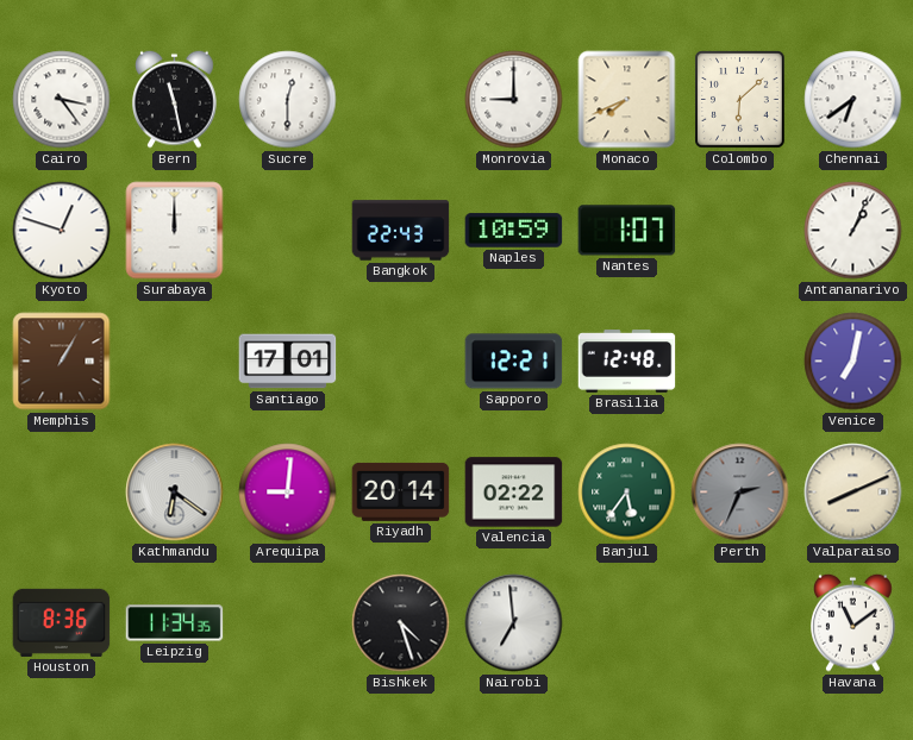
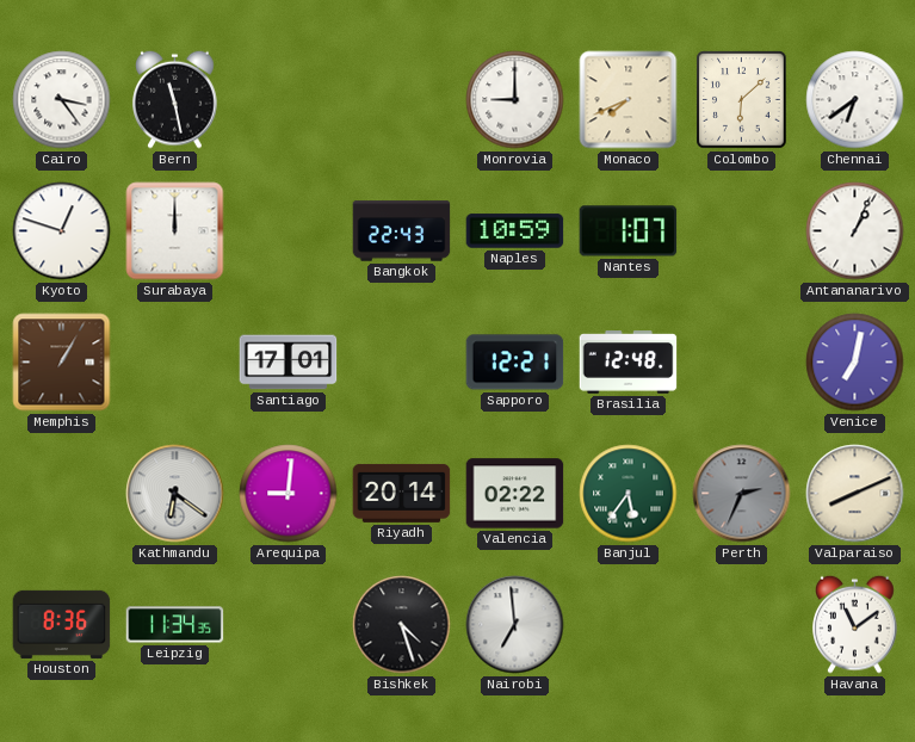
Sucre: 12:30 -> none
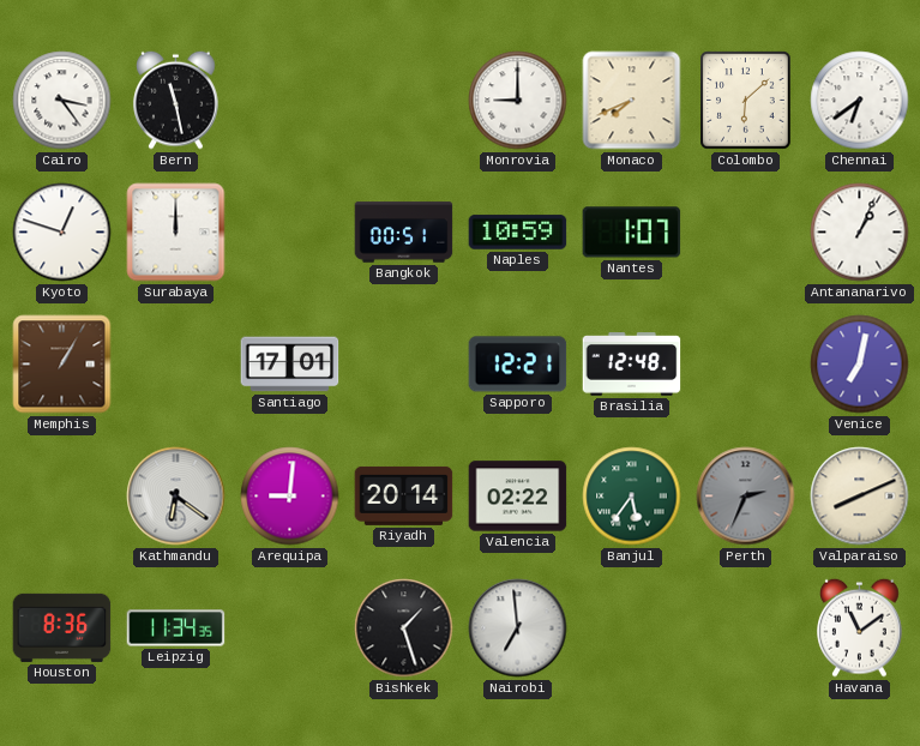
Bangkok: 22:43 -> 00:51
Bishkek: 4:27 -> 1:27
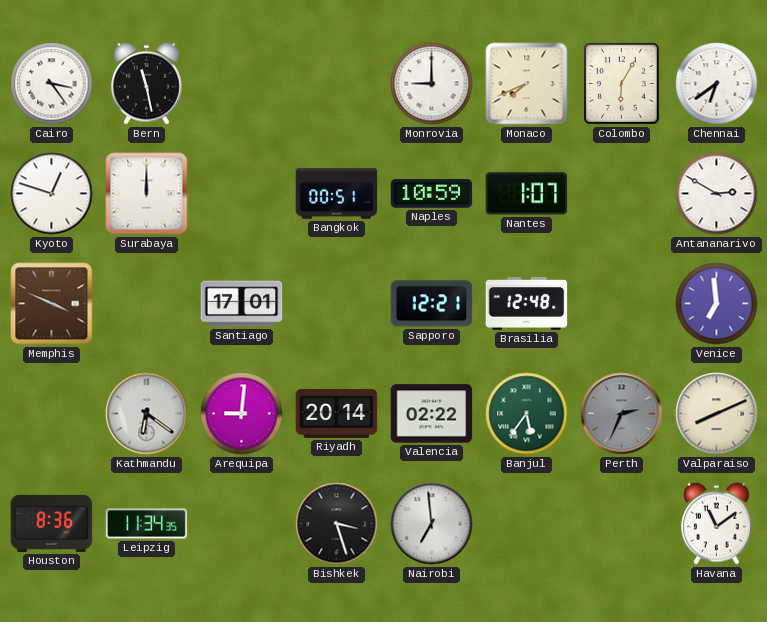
Colombo: 6:08 -> 6:05
Antananarivo: 1:04 -> 2:50
Memphis: 1:05 -> 3:49
Venice: 7:02 -> 6:59
Bishkek: 1:27 -> 3:27
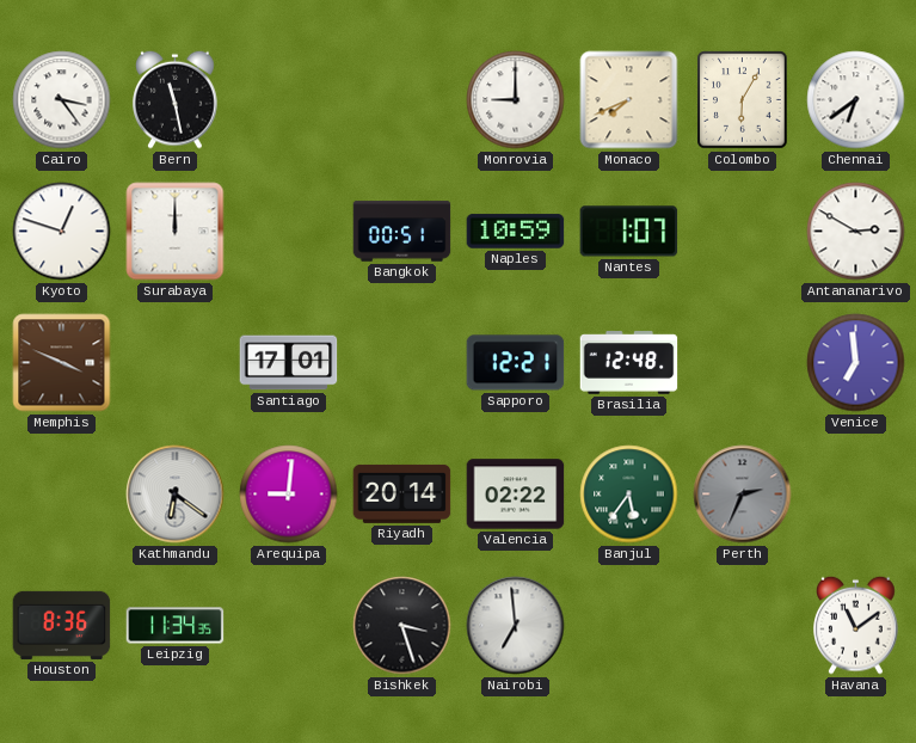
Valparaiso: 8:11 -> none
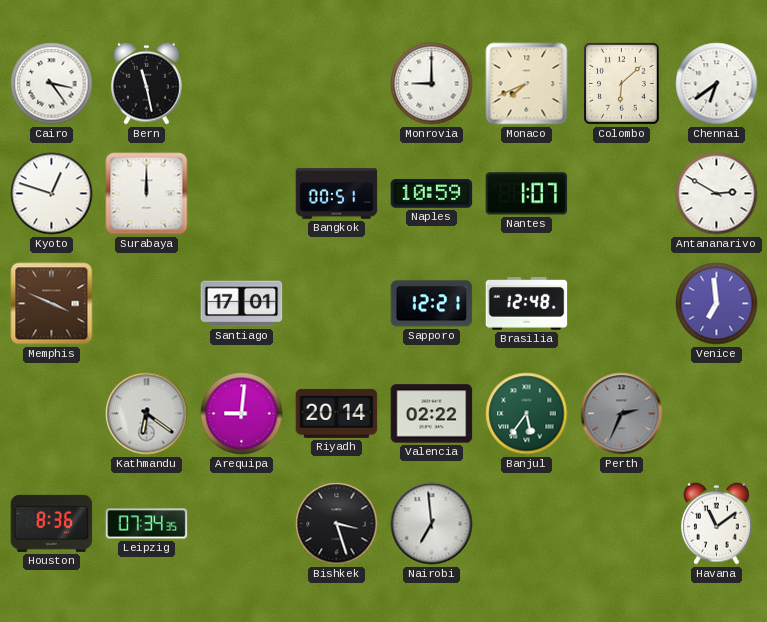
Colombo: 6:05 -> 6:08
Leipzig: 11:34 -> 07:34
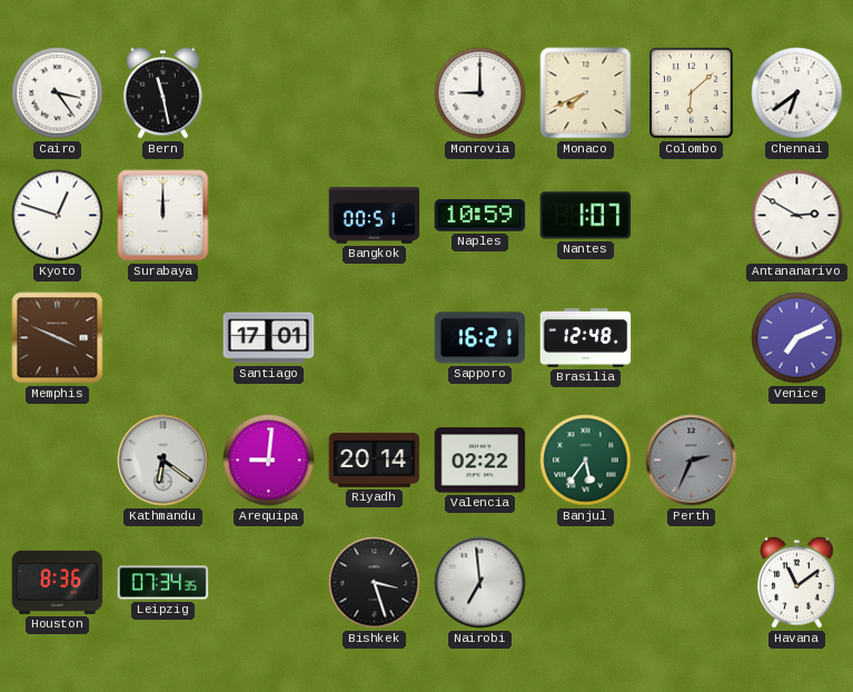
Sapporo: 12:21 -> 16:21
Venice: 6:59 -> 7:11
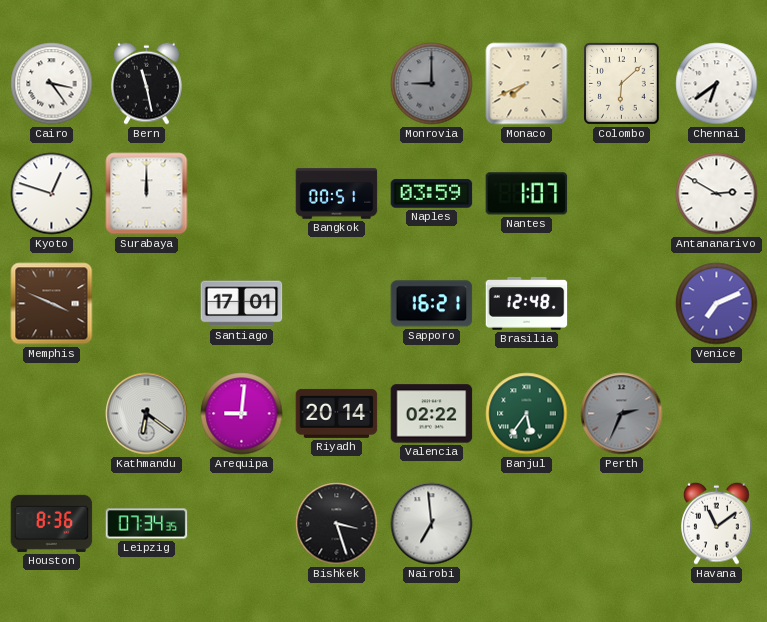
Monrovia dial: white -> grey
Naples: 10:59 -> 03:59
